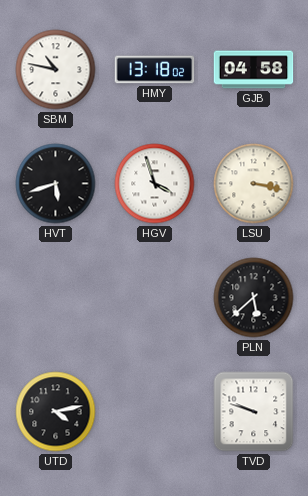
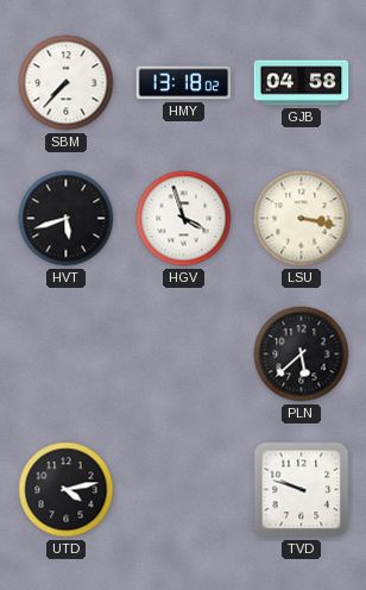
SBM: 10:47 -> 7:37
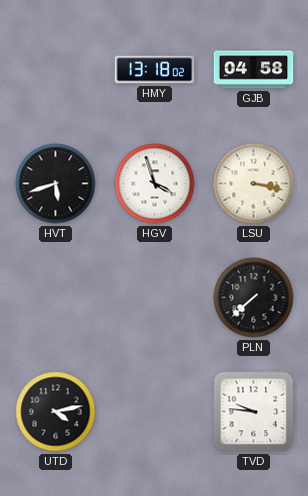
SBM: 7:37 -> none
PLN: 5:38 -> 7:38
TVD: 9:48 -> 9:46
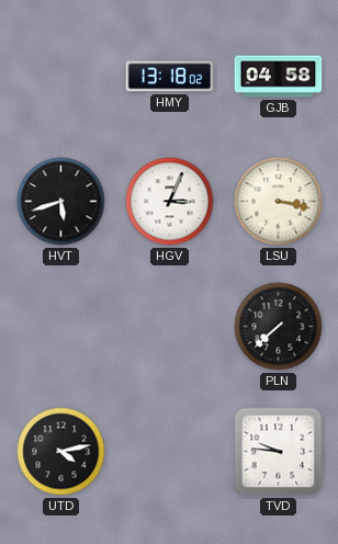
HGV: 3:57 -> 3:04
